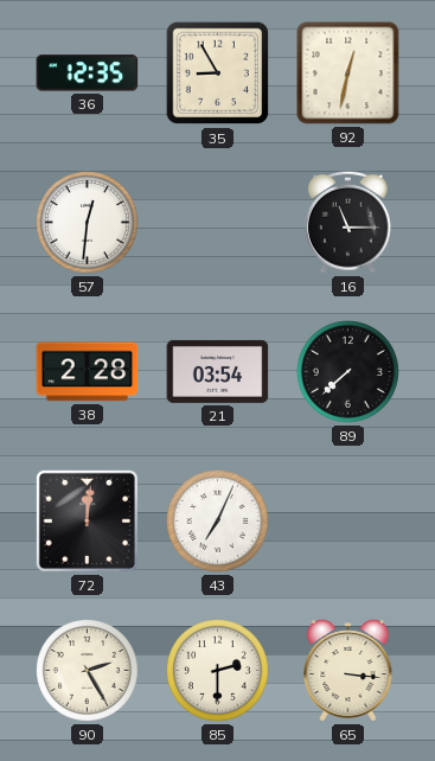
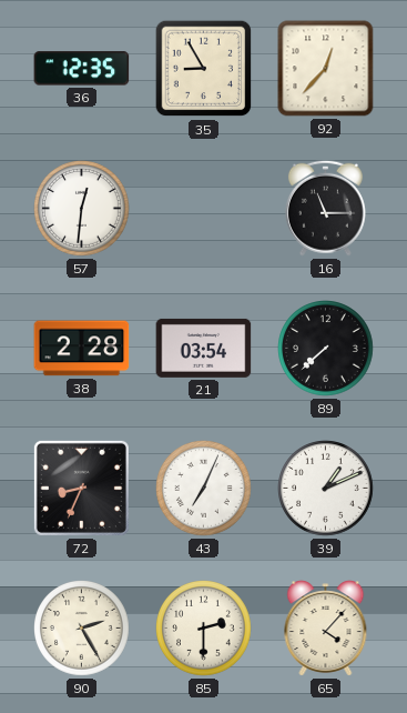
92: 12:32 -> 12:37
72: 12:01 -> 8:34
39: none -> 1:11
65: 3:16 -> 4:07
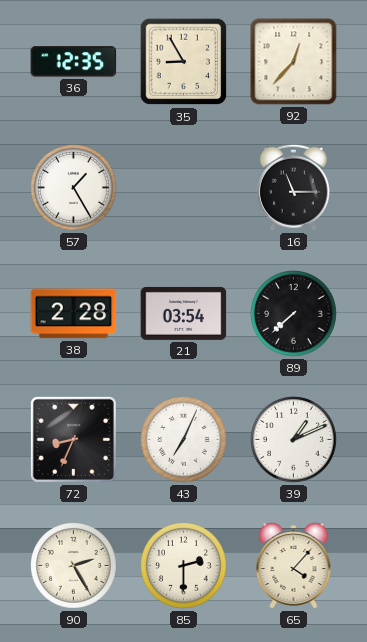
57: 12:31 -> 1:25
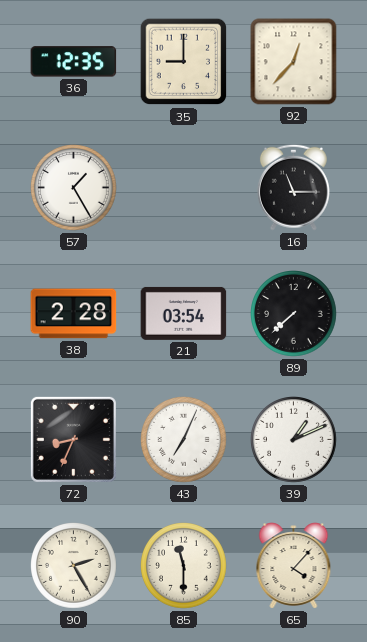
35: 8:55 -> 9:00
85: 2:30 -> 11:30
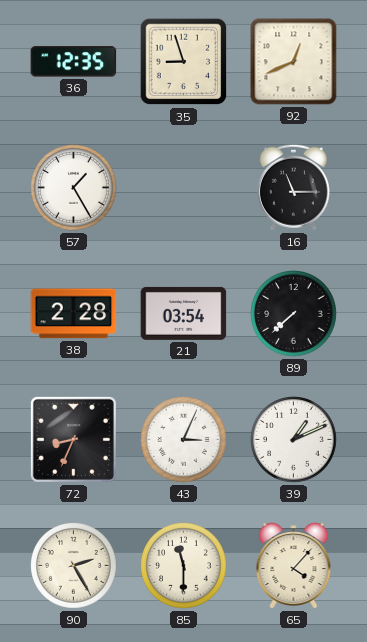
35: 9:00 -> 8:57
92: 12:37 -> 12:41
43: 7:04 -> 3:04
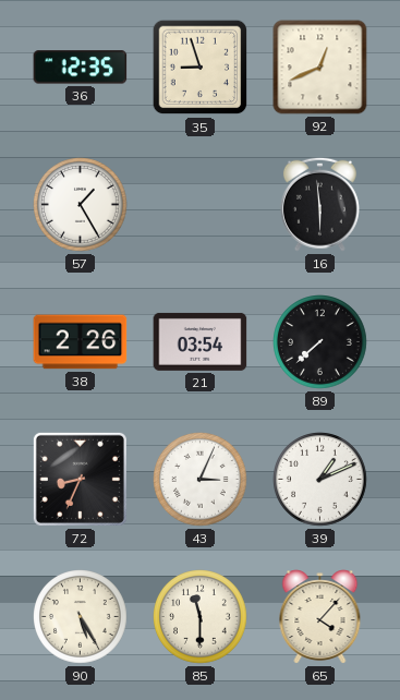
16: 11:15 -> 5:59
38: 2:28 -> 2:26
90: 2:25 -> 5:25
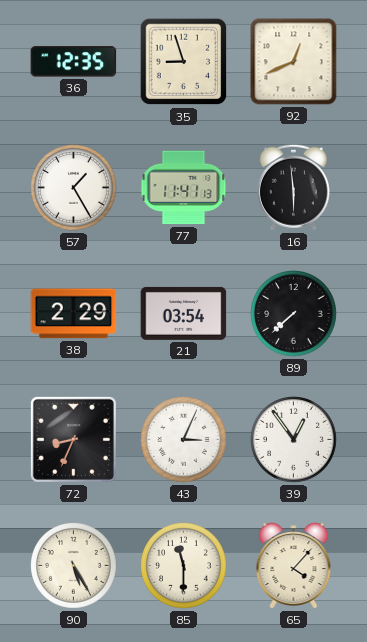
77: none -> 11:41
38: 2:26 -> 2:29
39: 1:11 -> 12:54
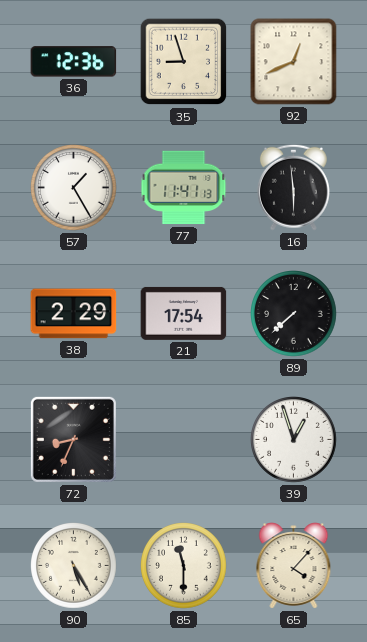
36: 12:35 -> 12:36
21: 03:54 -> 17:54
43: 3:04 -> none
39: 12:54 -> 12:57
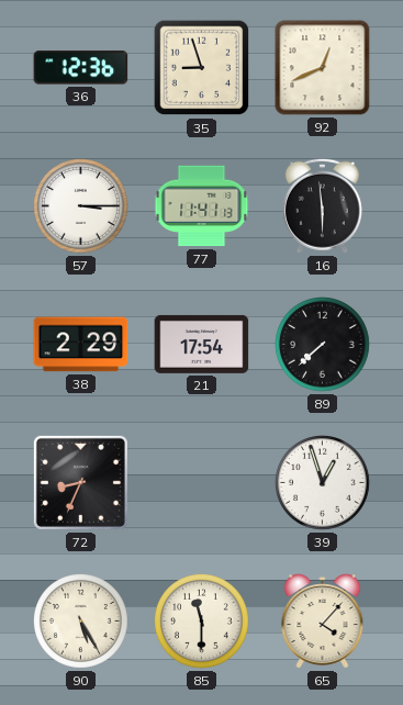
57: 1:25 -> 3:15
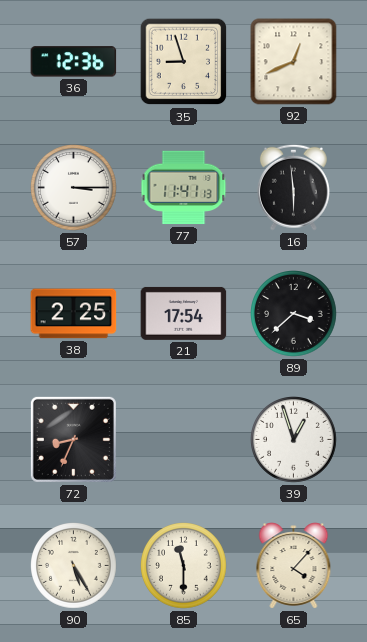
38: 2:29 -> 2:25
89: 7:38 -> 3:38
